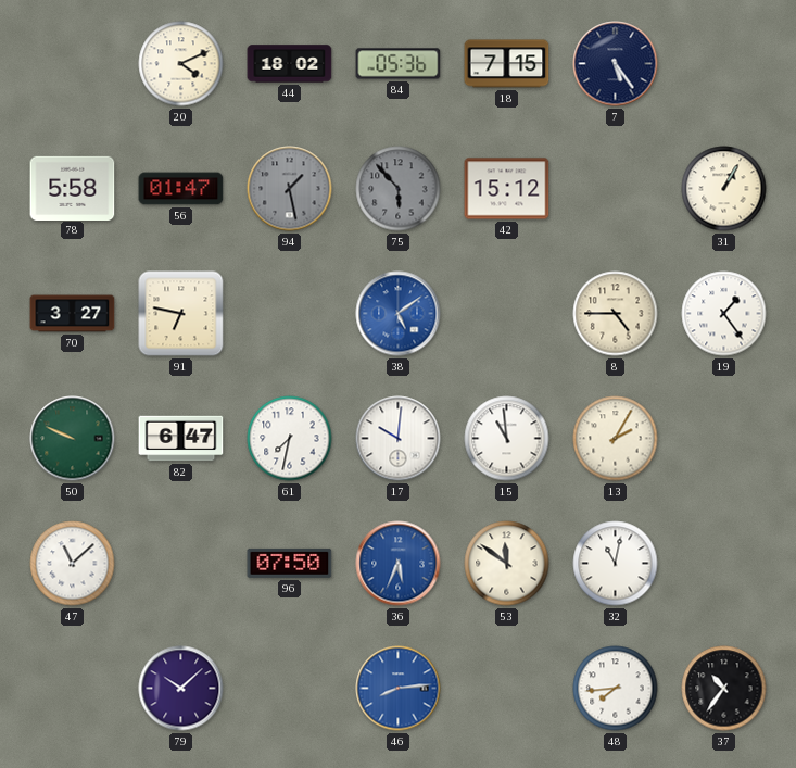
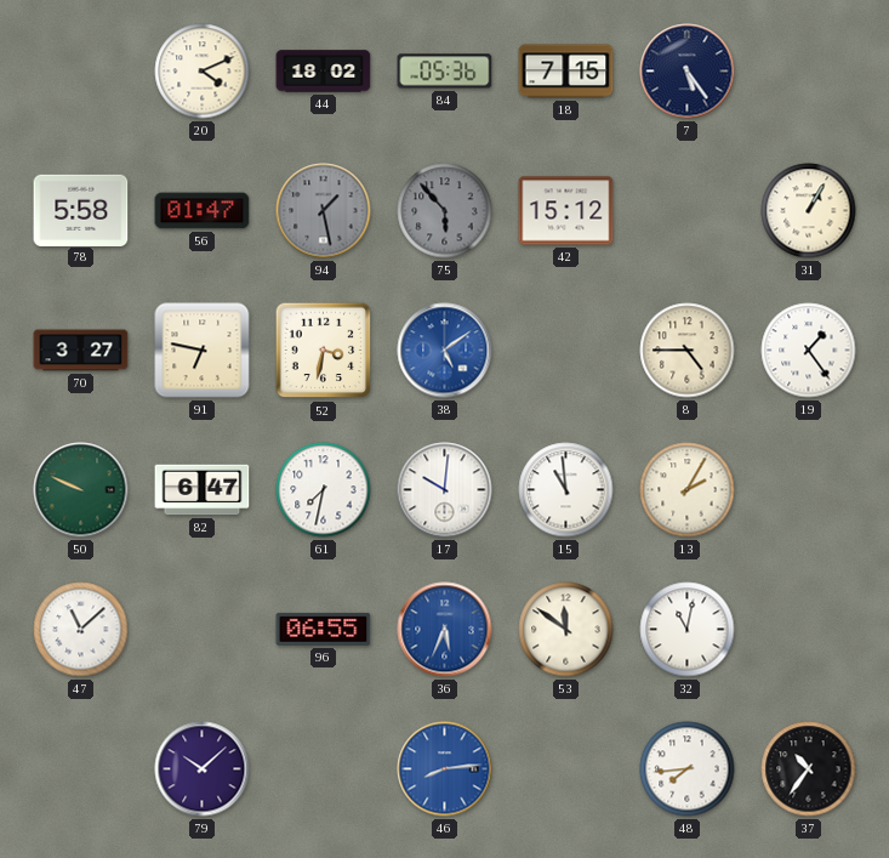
52: none -> 3:32
96: 07:50 -> 06:55
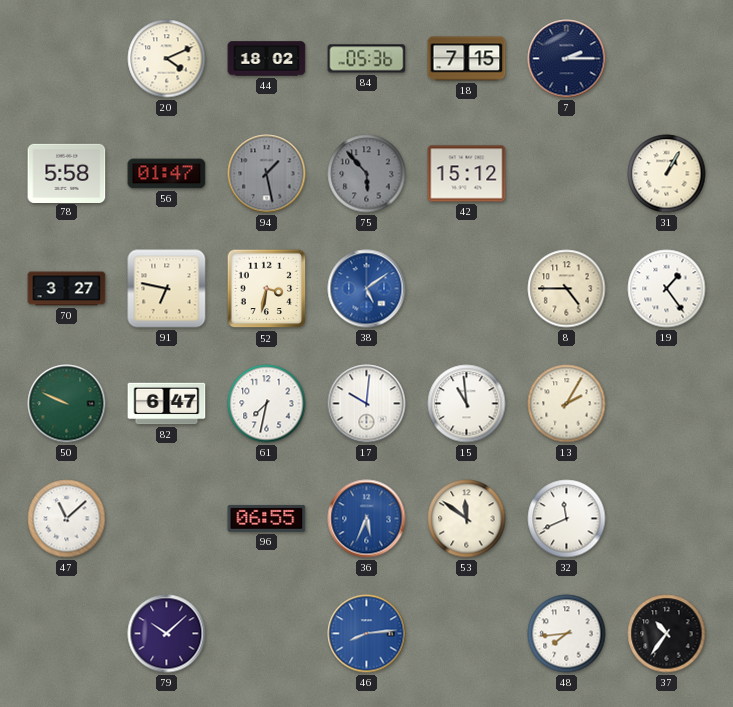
7: 5:24 -> 2:15
32: 11:02 -> 11:41
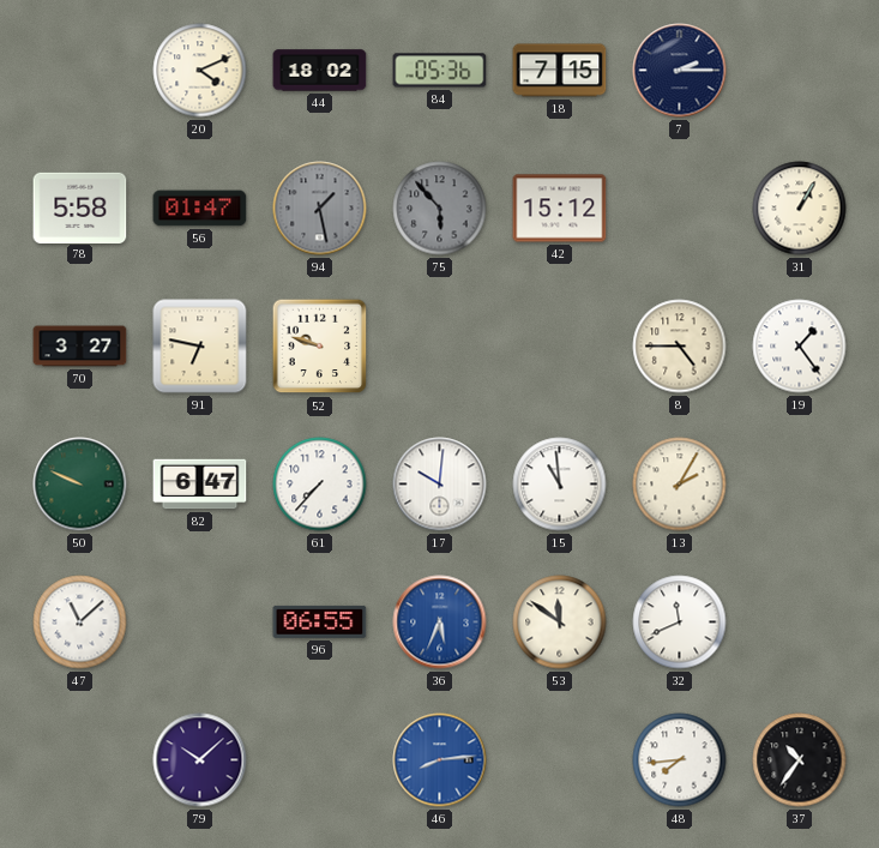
52: 3:32 -> 9:48
38: 5:09 -> none
61: 7:32 -> 7:37
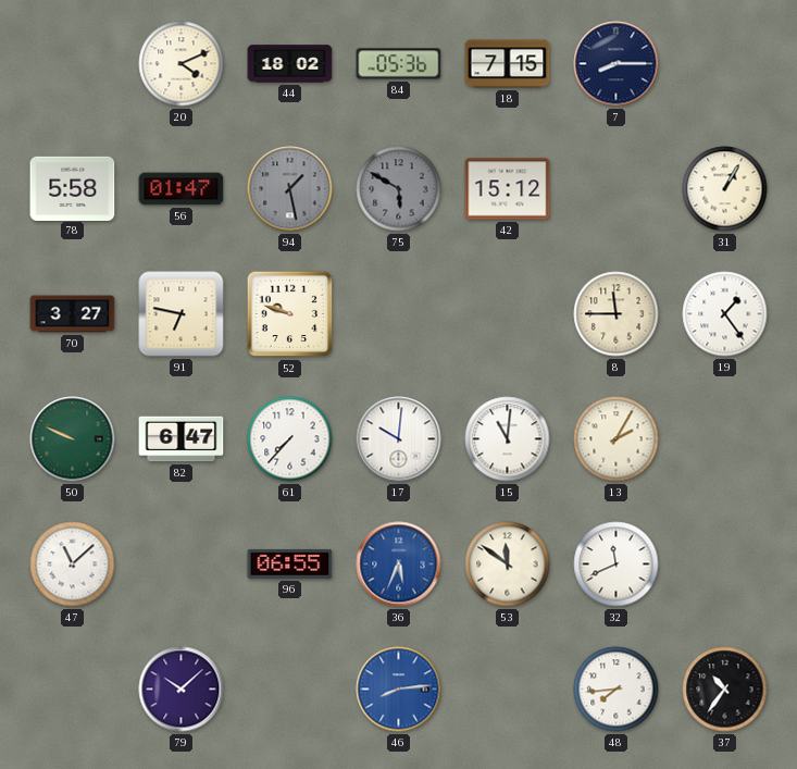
7: 2:15 -> 8:15
75: 5:53 -> 5:50
8: 4:45 -> 11:45
15: 10:59 -> 11:01
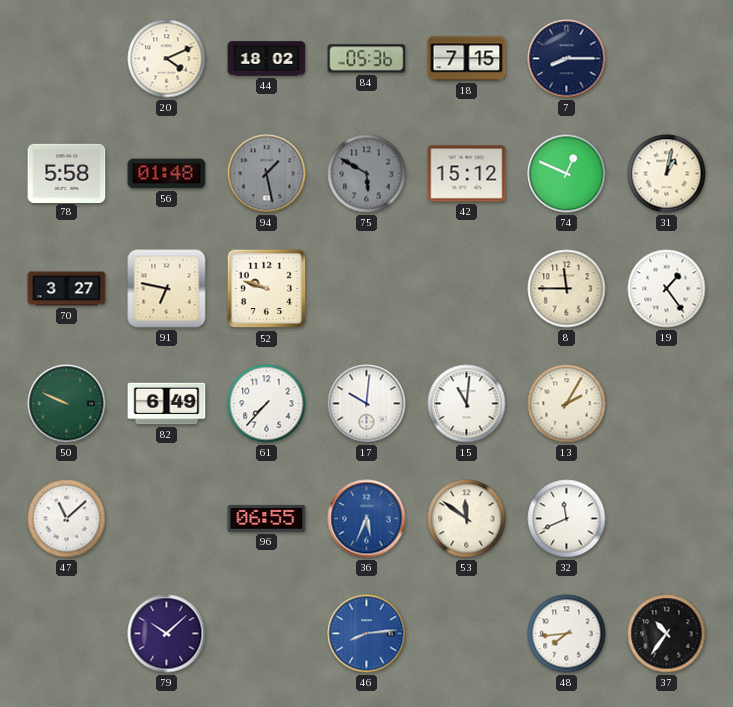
56: 01:47 -> 01:48
74: none -> 12:49
31: 1:05 -> 1:02
82: 6:47 -> 6:49
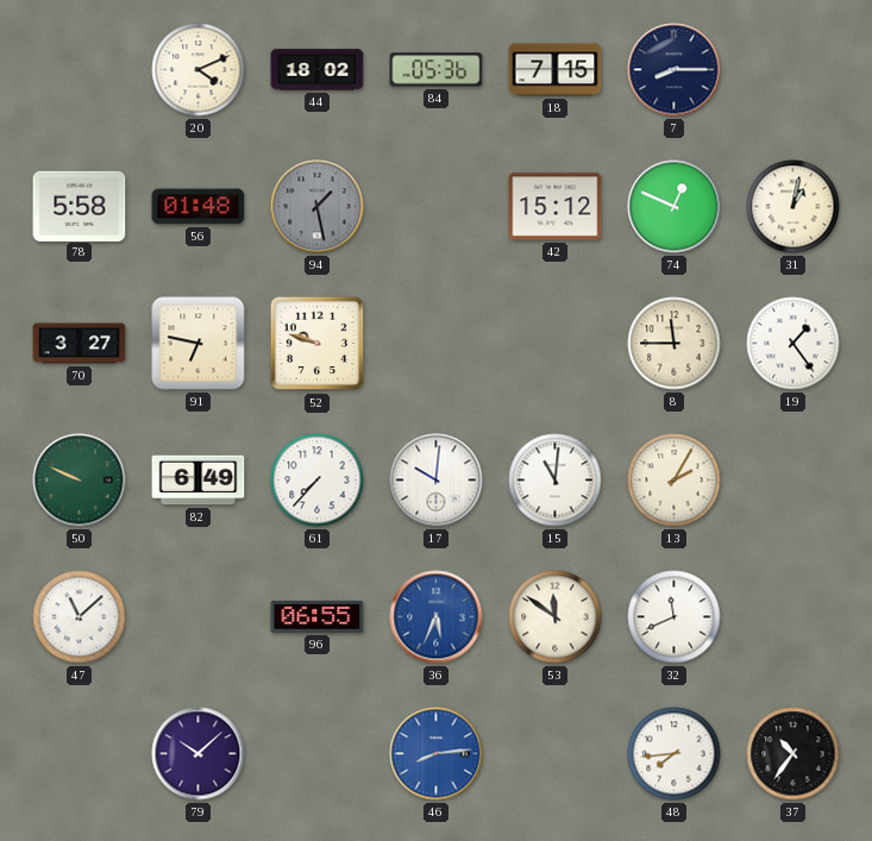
75: 5:50 -> none
